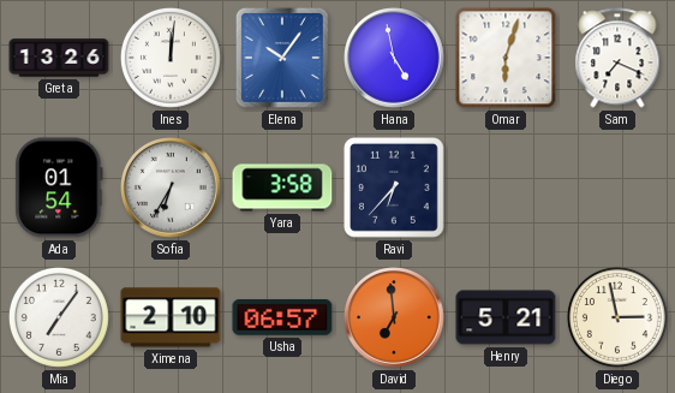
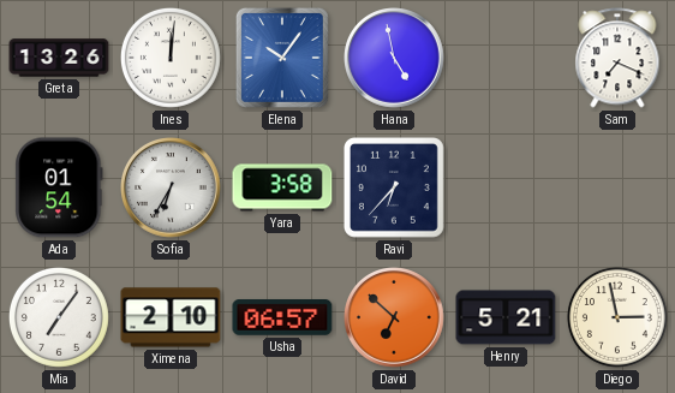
Omar: 6:03 -> none
David: 6:59 -> 6:52
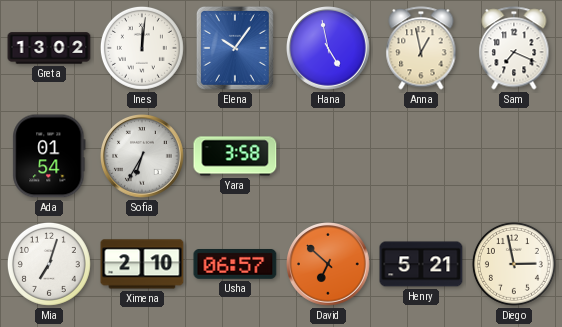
Greta: 13:26 -> 13:02
Anna: none -> 12:58
Ravi: 6:37 -> none
Mia: 7:06 -> 7:03
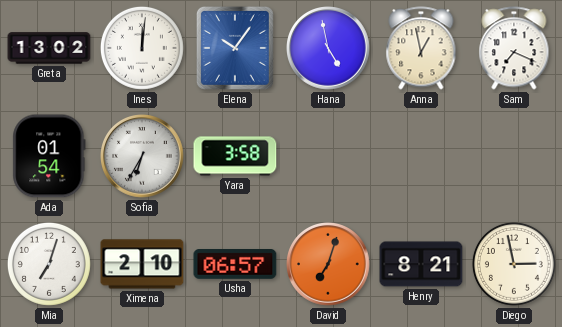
David: 6:52 -> 7:03
Henry: 5:21 -> 8:21
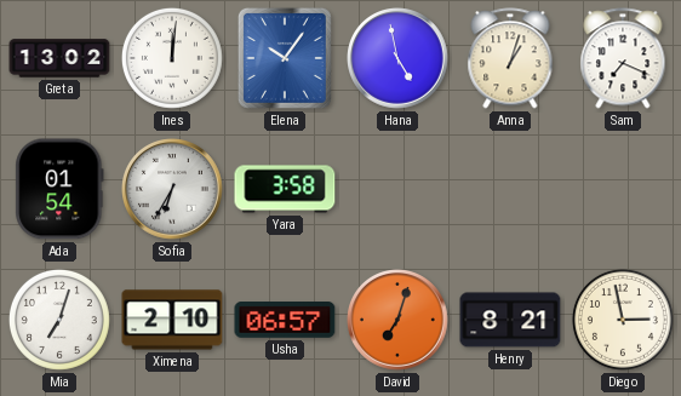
Anna: 12:58 -> 1:03
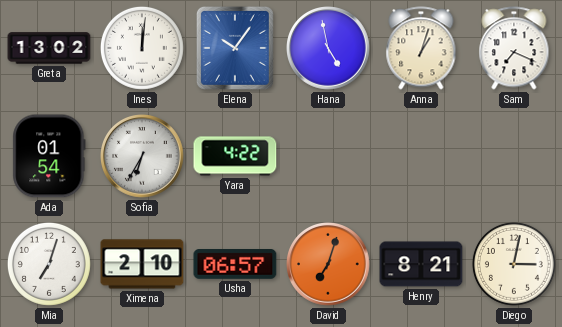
Yara: 3:58 -> 4:22
Diego: 2:58 -> 3:02
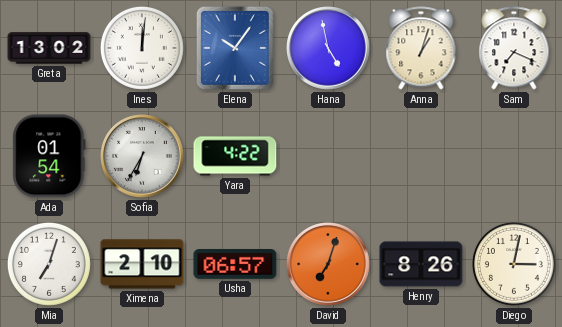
Henry: 8:21 -> 8:26
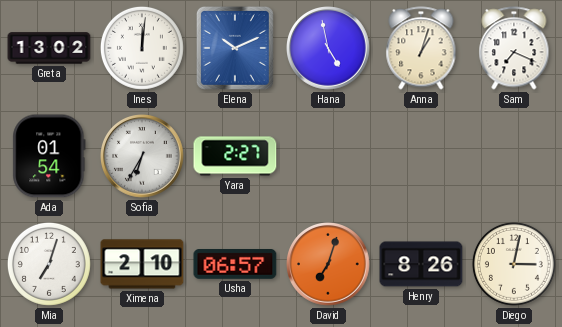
Elena: 10:06 -> 10:11
Yara: 4:22 -> 2:27
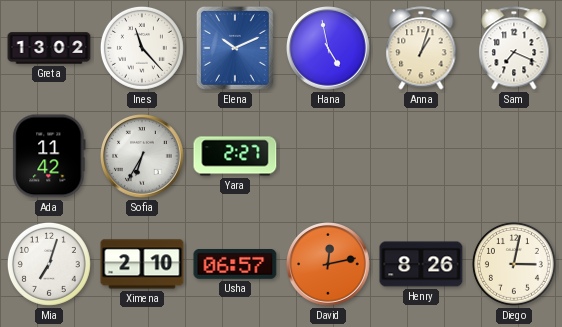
Ines: 12:01 -> 11:23
Ada: 01:54 -> 11:42
David: 7:03 -> 12:13
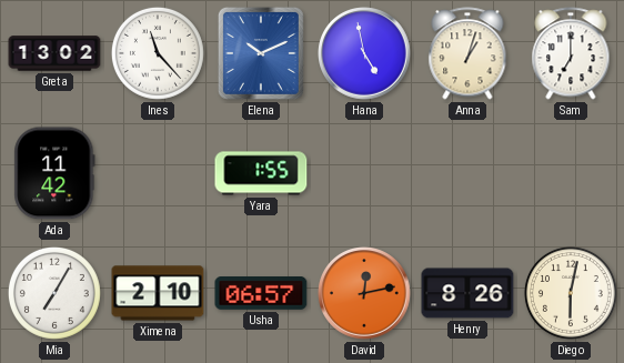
Sam: 7:19 -> 7:00
Sofia: 6:35 -> none
Yara: 2:27 -> 1:55
Mia: 7:03 -> 7:05
Diego: 3:02 -> 6:02
